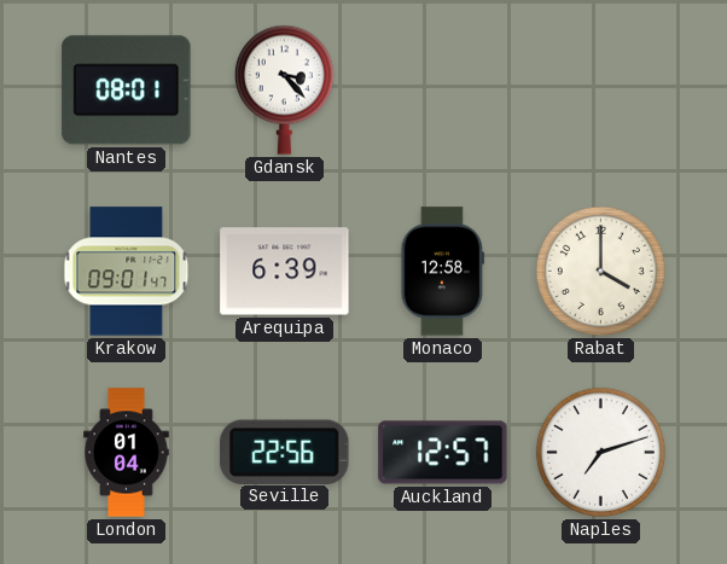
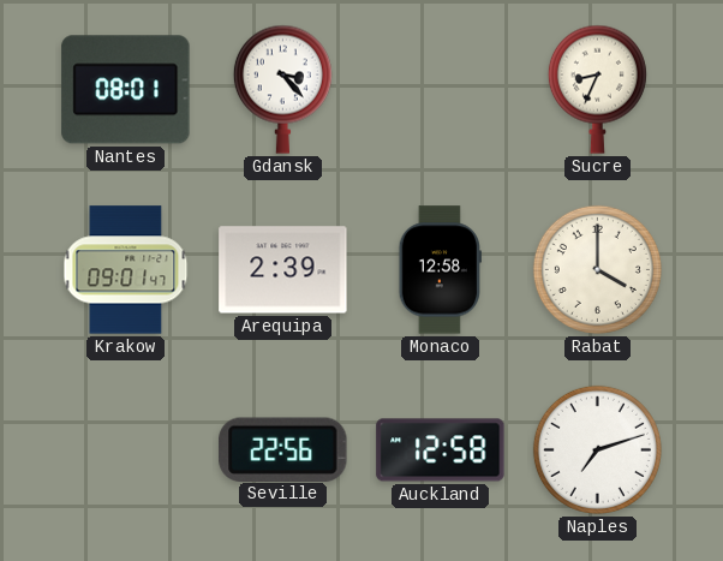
Sucre: none -> 8:34
Arequipa: 6:39 -> 2:39
London: 01:04 -> none
Auckland: 12:57 -> 12:58
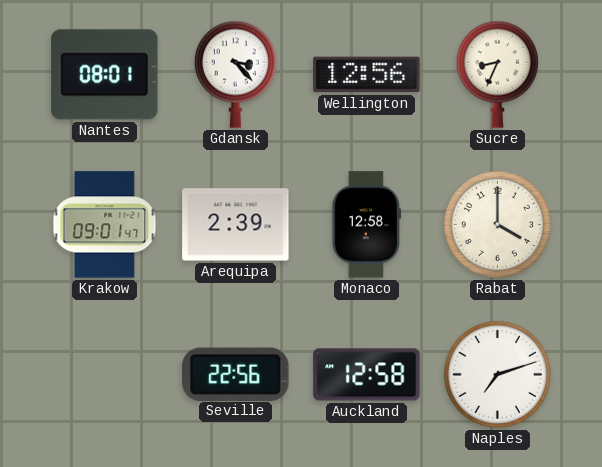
Wellington: none -> 12:56
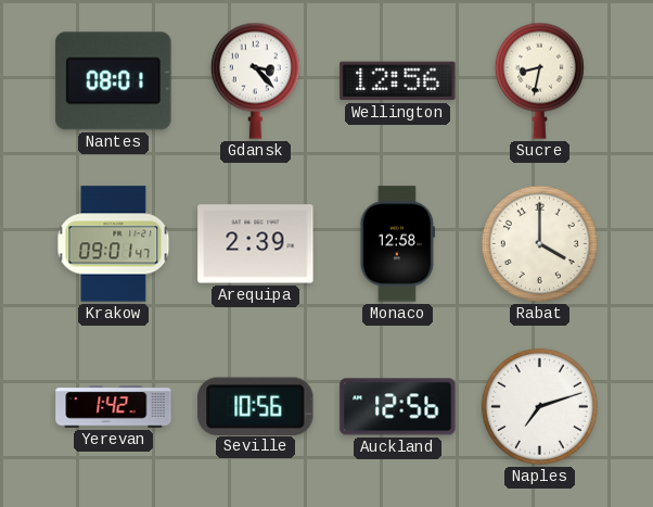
Sucre: 8:34 -> 8:32
Yerevan: none -> 1:42
Seville: 22:56 -> 10:56
Auckland: 12:58 -> 12:56
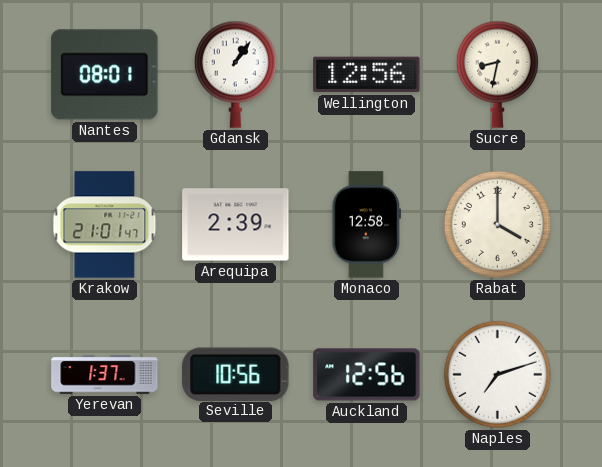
Gdansk: 3:23 -> 1:06
Krakow: 09:01 -> 21:01
Yerevan: 1:42 -> 1:37
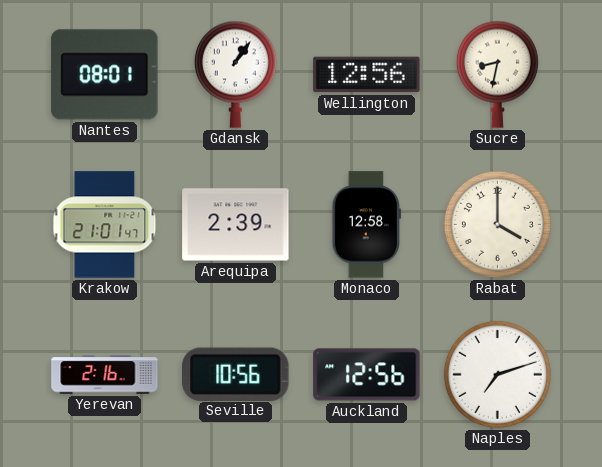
Yerevan: 1:37 -> 2:16
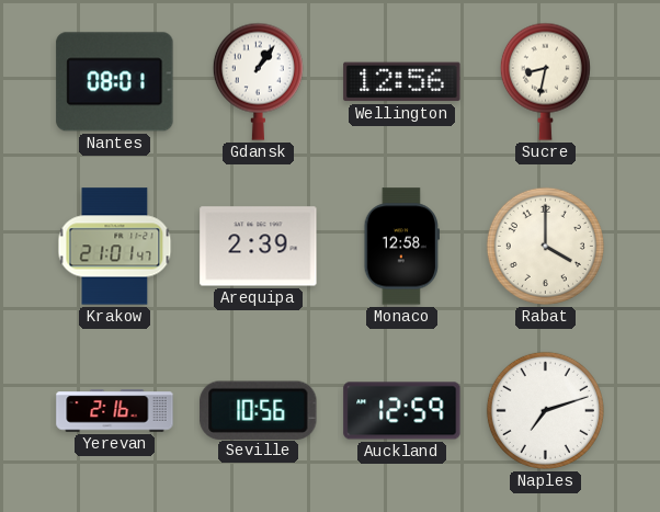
Auckland: 12:56 -> 12:59
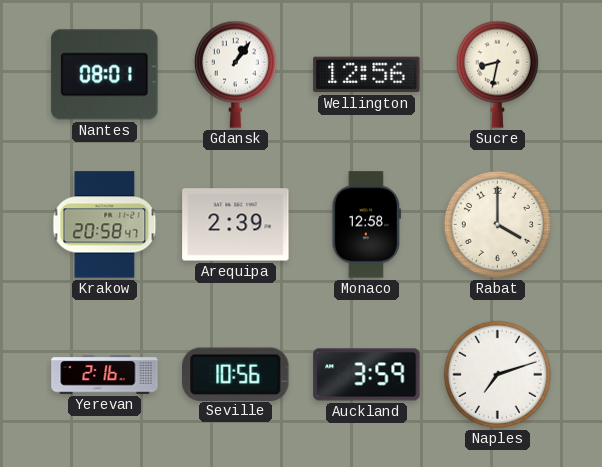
Krakow: 21:01 -> 20:58
Auckland: 12:59 -> 3:59
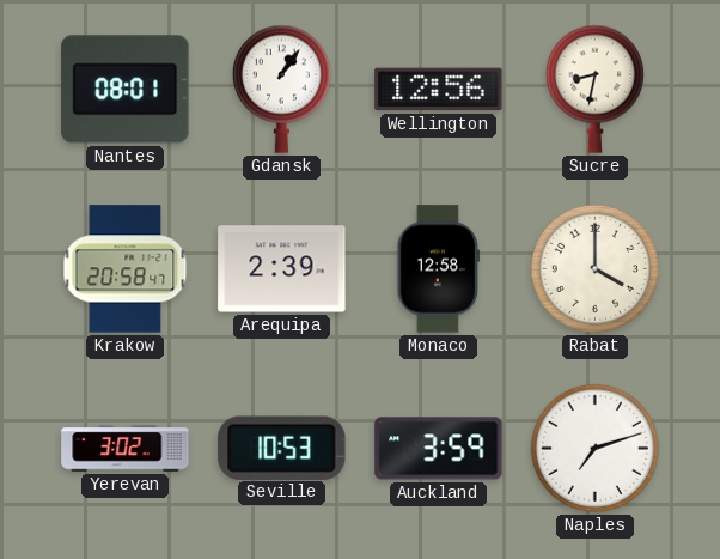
Yerevan: 2:16 -> 3:02
Seville: 10:56 -> 10:53
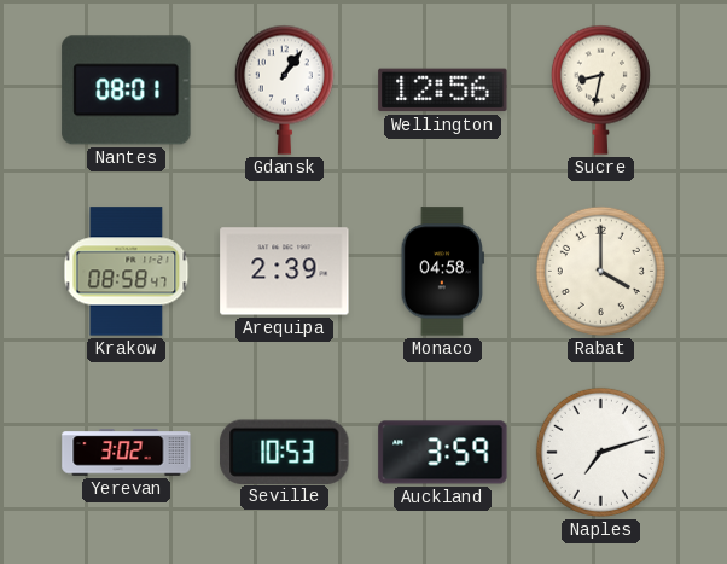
Krakow: 20:58 -> 08:58
Monaco: 12:58 -> 04:58
